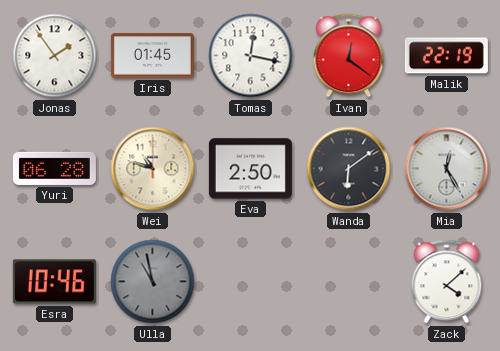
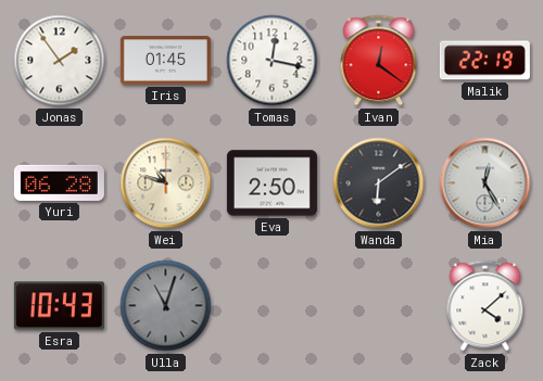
Esra: 10:46 -> 10:43
Ulla: 10:58 -> 11:03
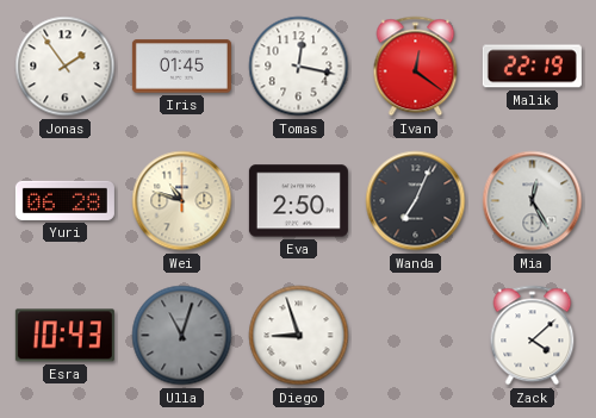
Wanda: 6:09 -> 7:04
Diego: none -> 8:57
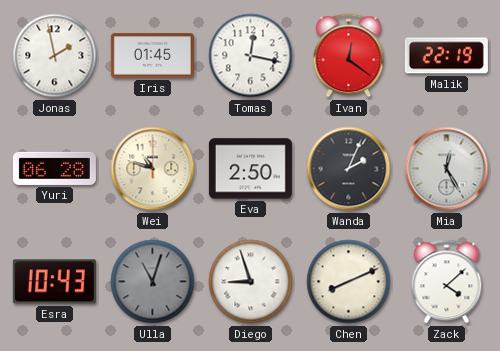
Jonas: 1:54 -> 1:58
Wanda: 7:04 -> 2:04
Chen: none -> 8:11
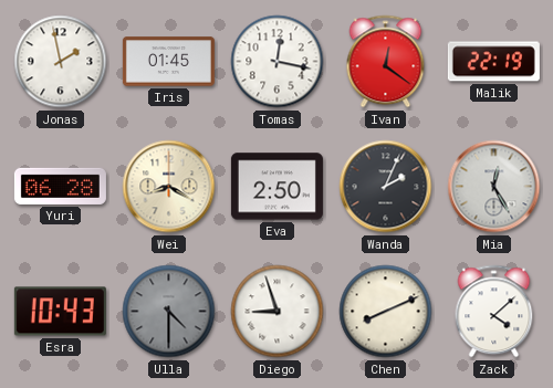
Wei: 10:48 -> 8:20
Ulla: 11:03 -> 4:30
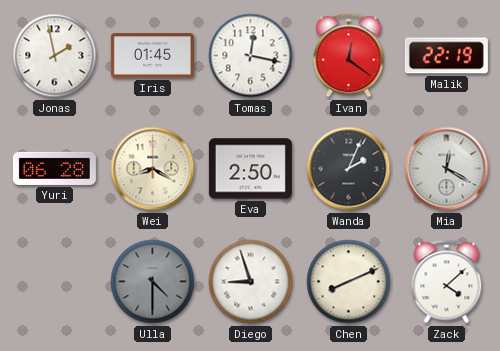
Mia: 12:25 -> 12:20
Esra: 10:43 -> none
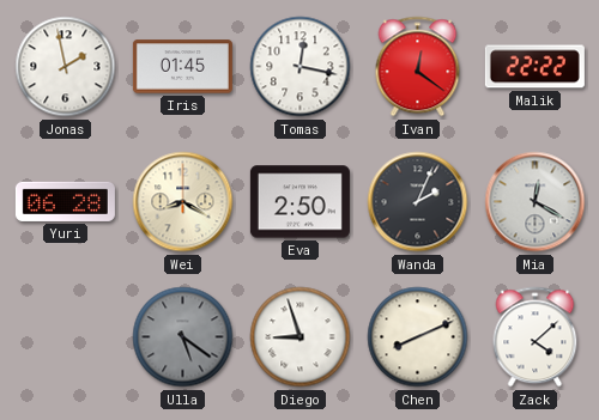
Malik: 22:19 -> 22:22
Ulla: 4:30 -> 5:21
